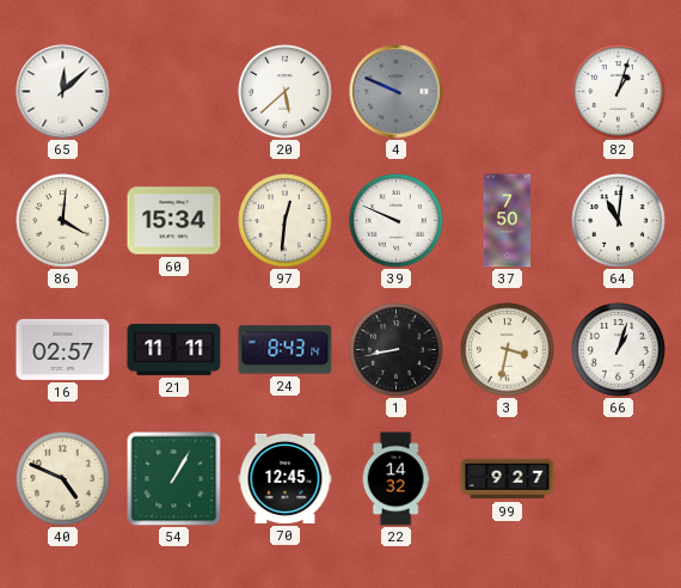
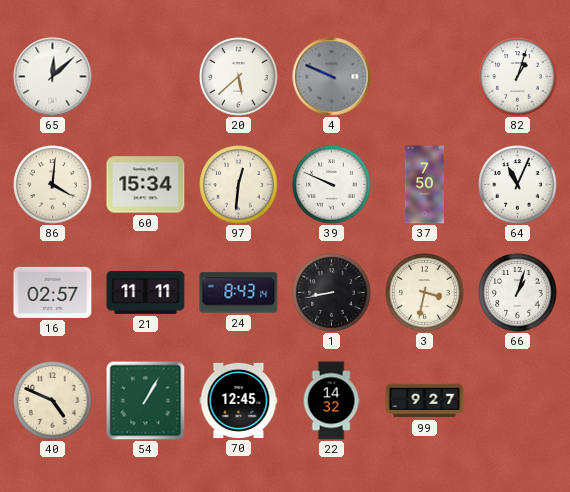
64: 11:01 -> 11:04
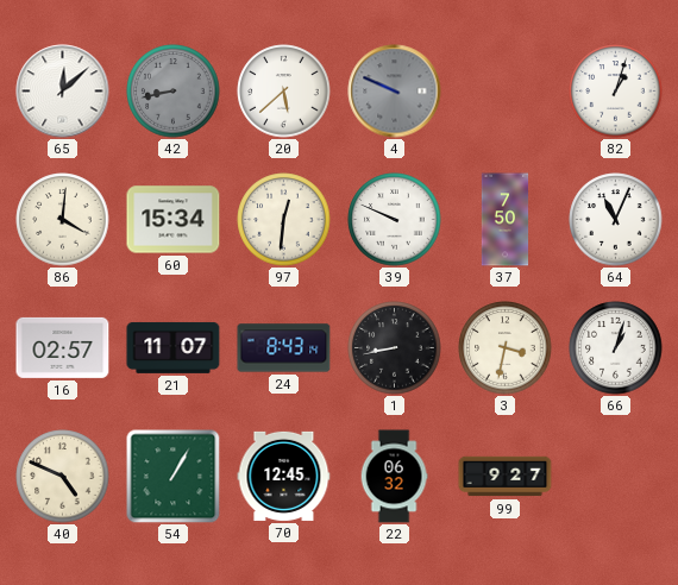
42: none -> 8:43
21: 11:11 -> 11:07
22: 14:32 -> 06:32
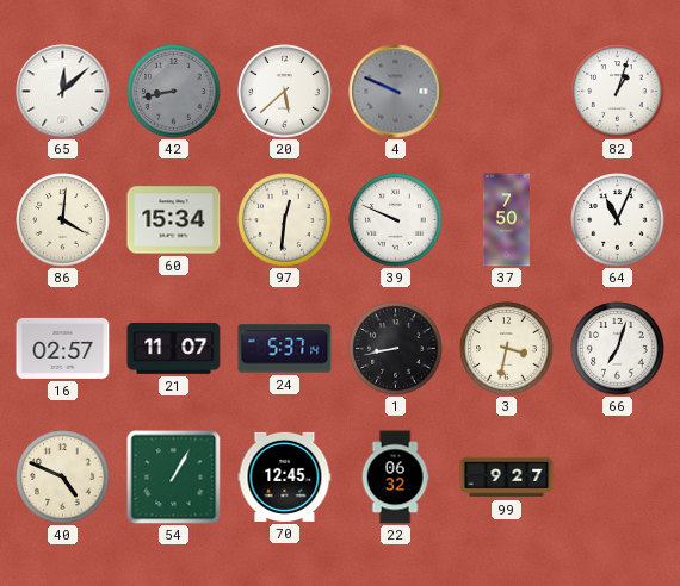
24: 8:43 -> 5:37
66: 1:03 -> 7:03
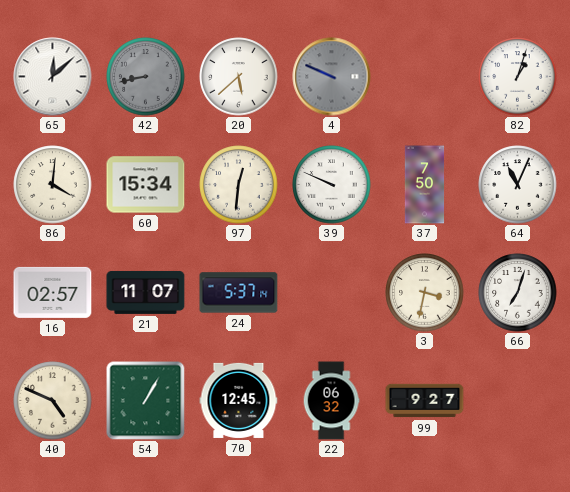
1: 8:43 -> none
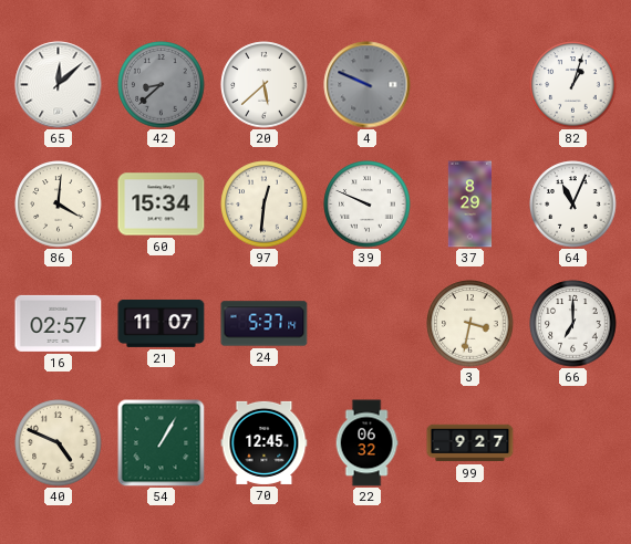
42: 8:43 -> 8:38
37: 7:50 -> 8:29
66: 7:03 -> 7:00
